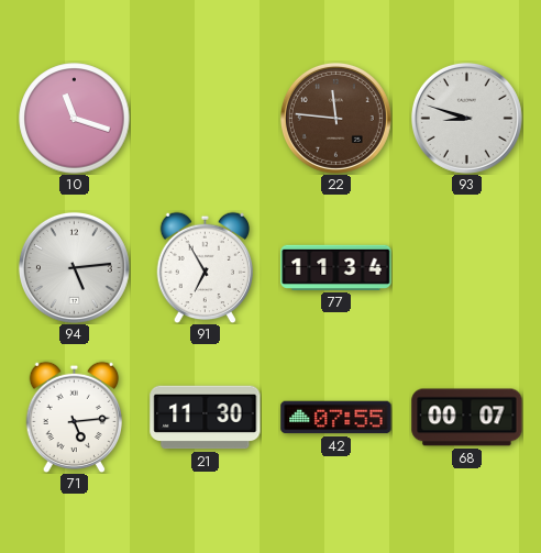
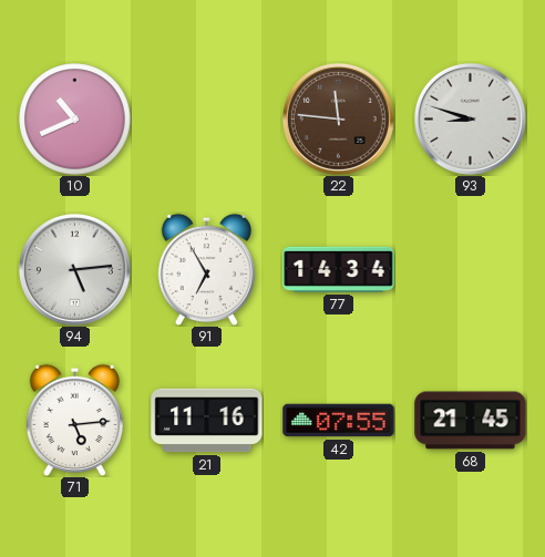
10: 11:18 -> 10:41
77: 11:34 -> 14:34
21: 11:30 -> 11:16
68: 00:07 -> 21:45
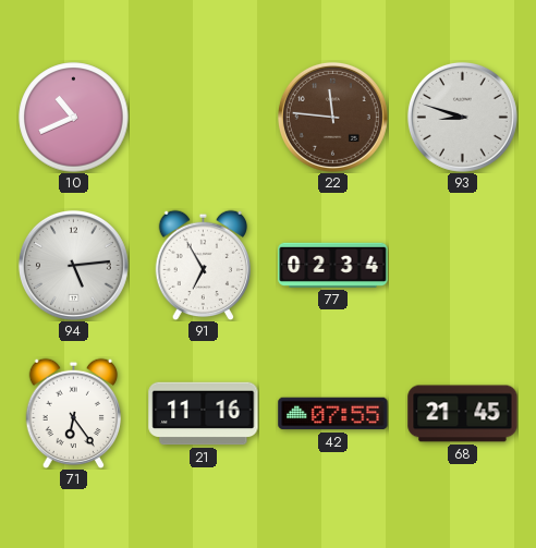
77: 14:34 -> 02:34
71: 5:14 -> 6:24
